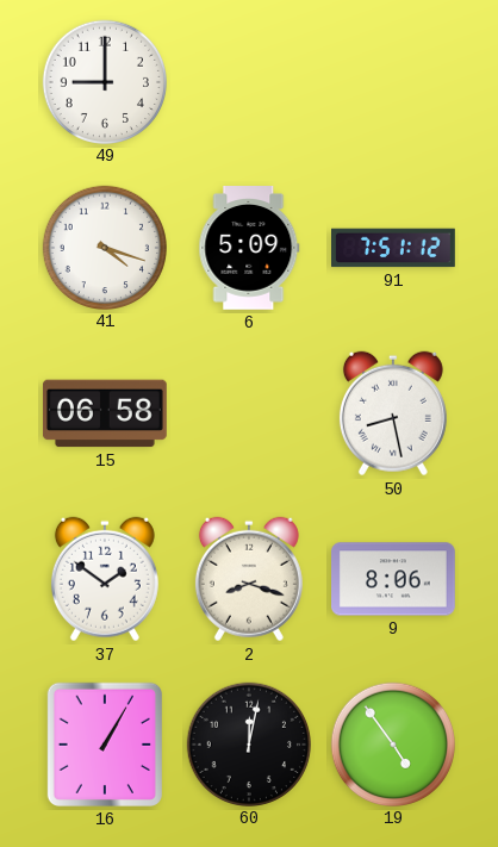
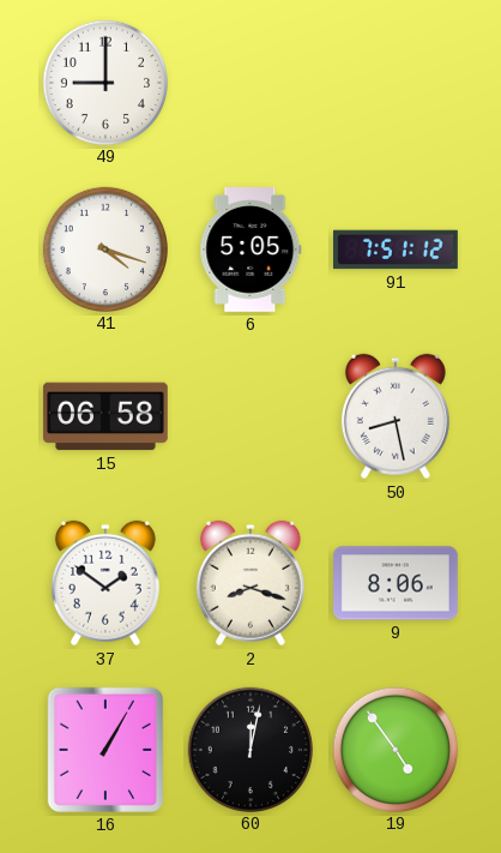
6: 5:09 -> 5:05
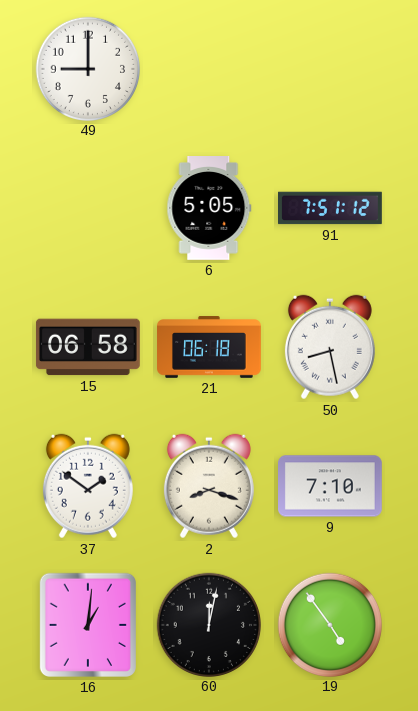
41: 4:18 -> none
21: none -> 06:18
9: 8:06 -> 7:10
16: 1:05 -> 1:01
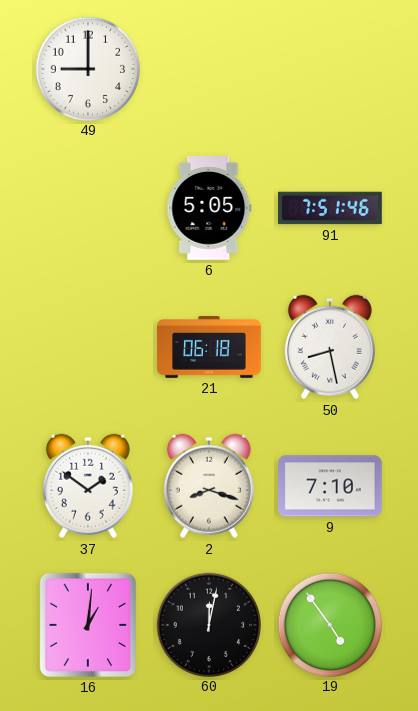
91: 7:51:12 -> 7:51:46
15: 06:58 -> none
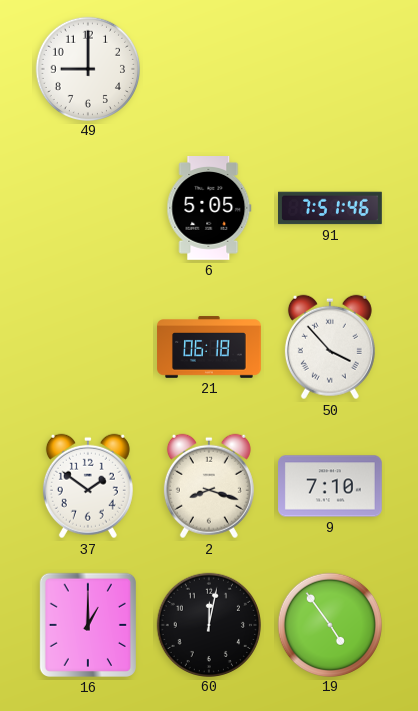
50: 8:28 -> 3:53
16: 1:01 -> 1:00
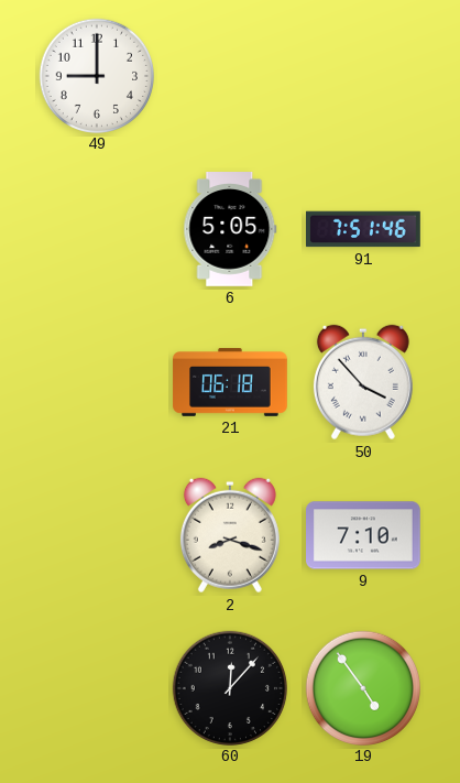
37: 1:51 -> none
16: 1:00 -> none
60: 12:02 -> 12:07
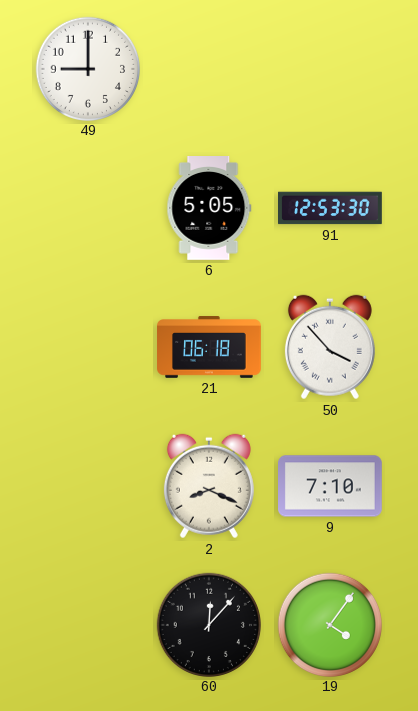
91: 7:51 -> 12:53
2: 8:18 -> 8:19
19: 4:54 -> 4:06
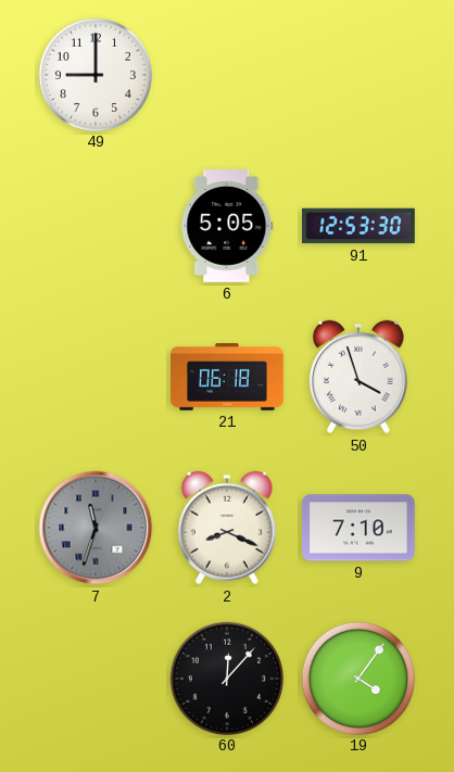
50: 3:53 -> 3:57
7: none -> 11:33
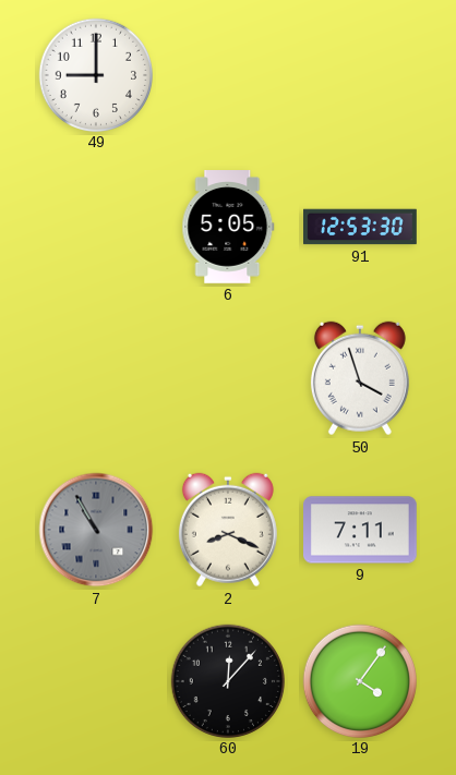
21: 06:18 -> none
7: 11:33 -> 10:55
9: 7:10 -> 7:11
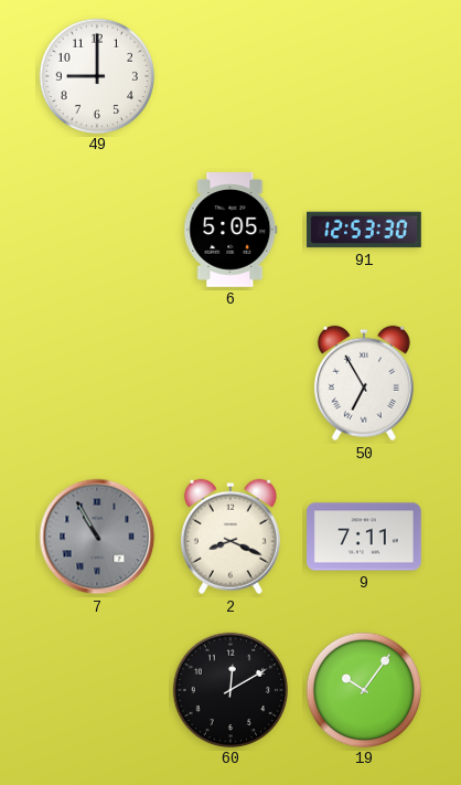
50: 3:57 -> 6:55
60: 12:07 -> 12:10
19: 4:06 -> 10:06
